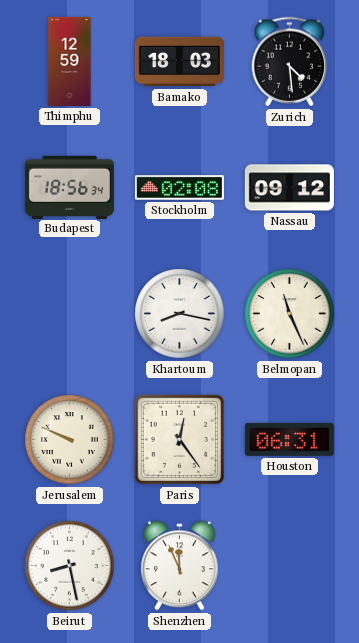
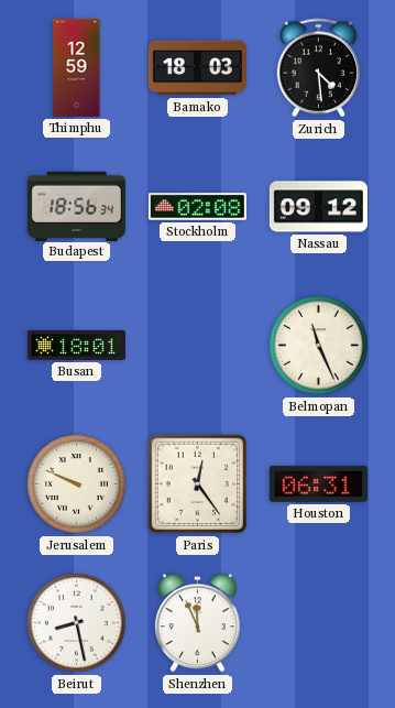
Busan: none -> 18:01
Khartoum: 8:17 -> none
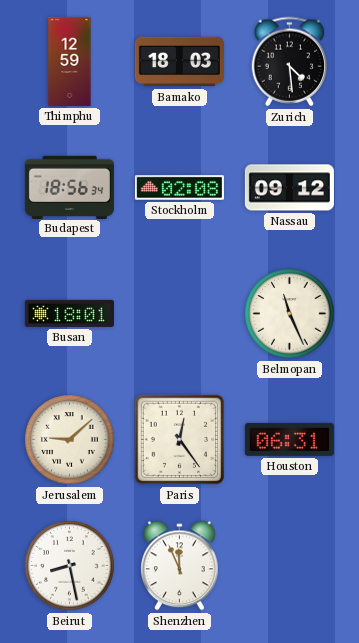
Jerusalem: 9:49 -> 9:08
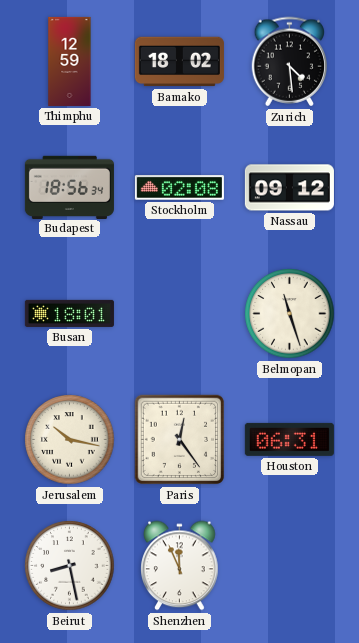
Bamako: 18:03 -> 18:02
Belmopan: 11:26 -> 11:27
Jerusalem: 9:08 -> 10:17
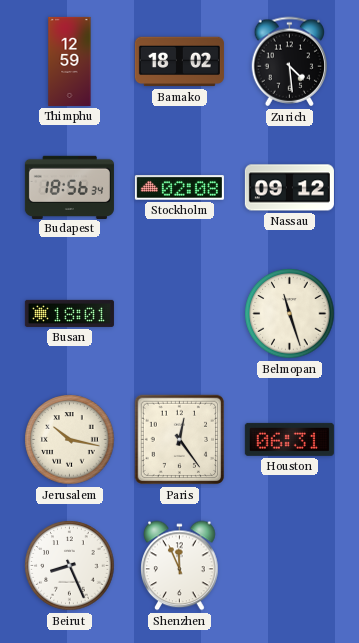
Beirut: 8:28 -> 8:26
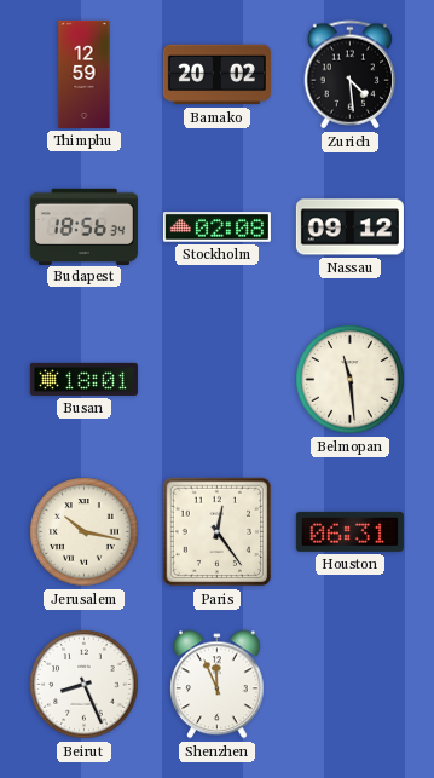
Bamako: 18:02 -> 20:02
Belmopan: 11:27 -> 11:29
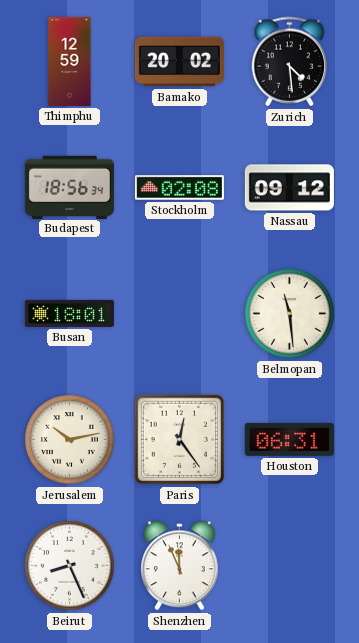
Jerusalem: 10:17 -> 10:13
